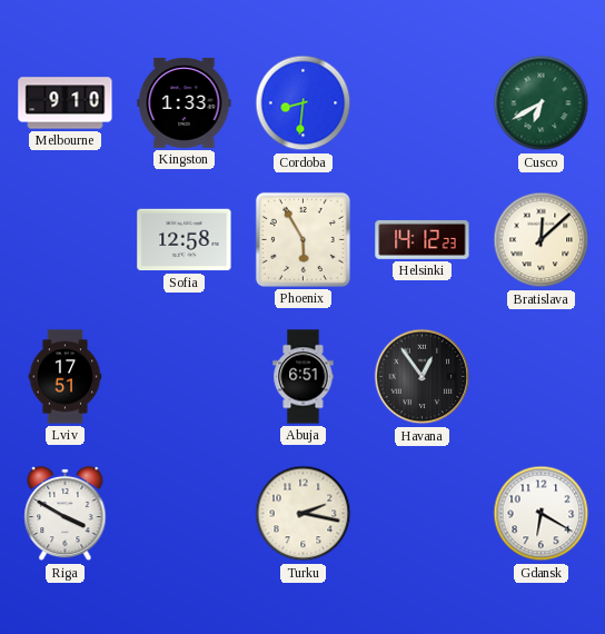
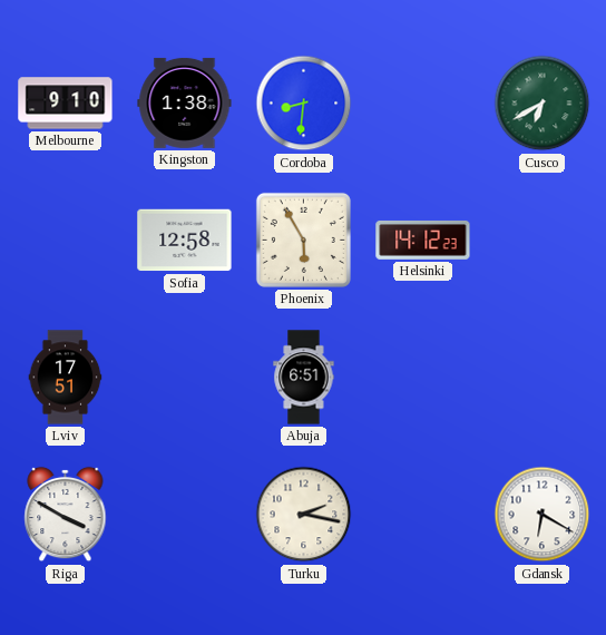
Kingston: 1:33 -> 1:38
Bratislava: 12:08 -> none
Havana: 12:54 -> none
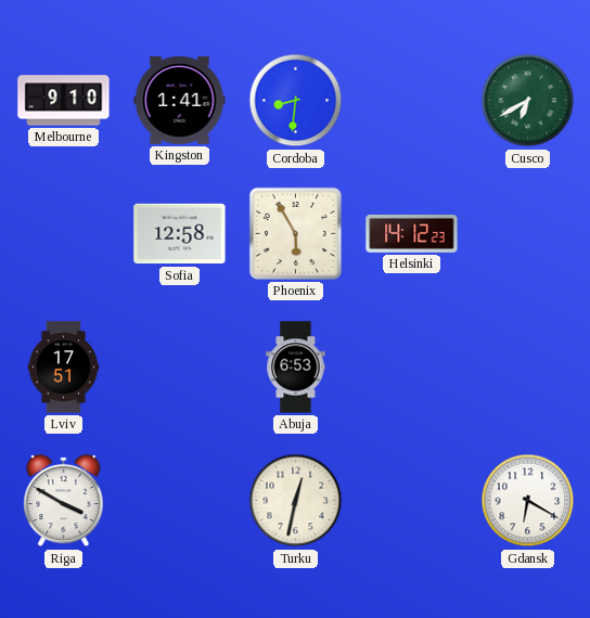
Kingston: 1:38 -> 1:41
Abuja: 6:51 -> 6:53
Turku: 2:17 -> 12:32
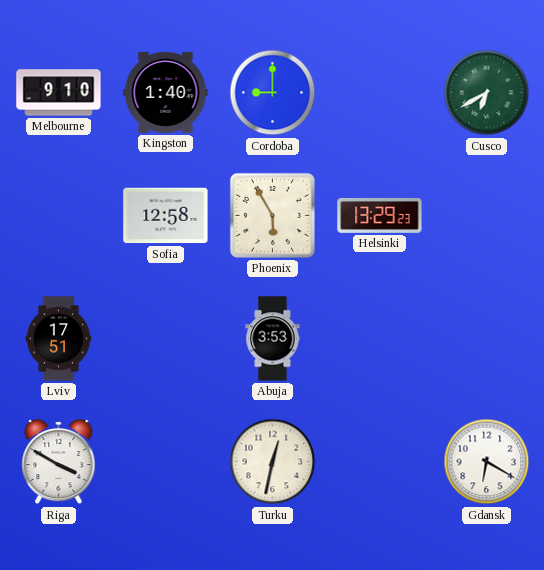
Kingston: 1:41 -> 1:40
Cordoba: 8:31 -> 9:00
Helsinki: 14:12 -> 13:29
Abuja: 6:53 -> 3:53
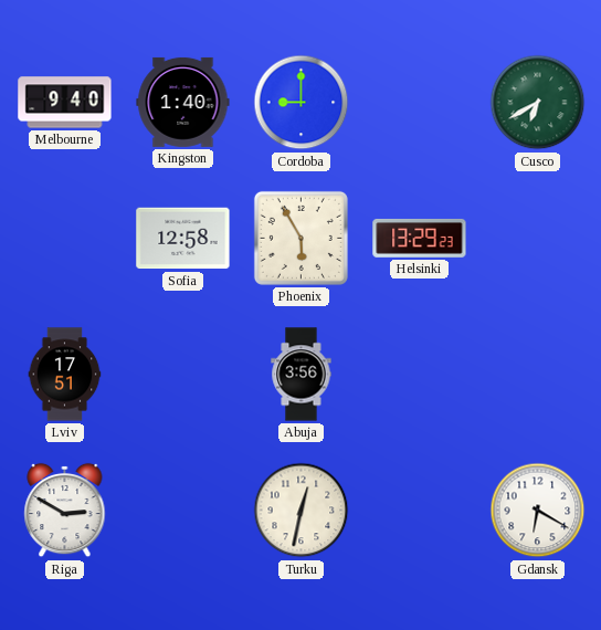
Melbourne: 9:10 -> 9:40
Abuja: 3:53 -> 3:56
Riga: 3:50 -> 2:50
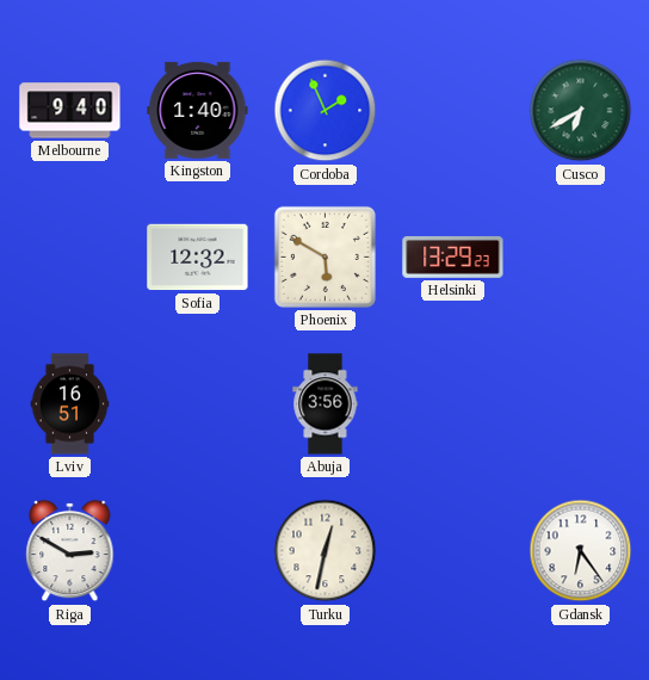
Cordoba: 9:00 -> 1:56
Sofia: 12:58 -> 12:32
Phoenix: 5:55 -> 5:50
Lviv: 17:51 -> 16:51
Gdansk: 6:20 -> 6:24
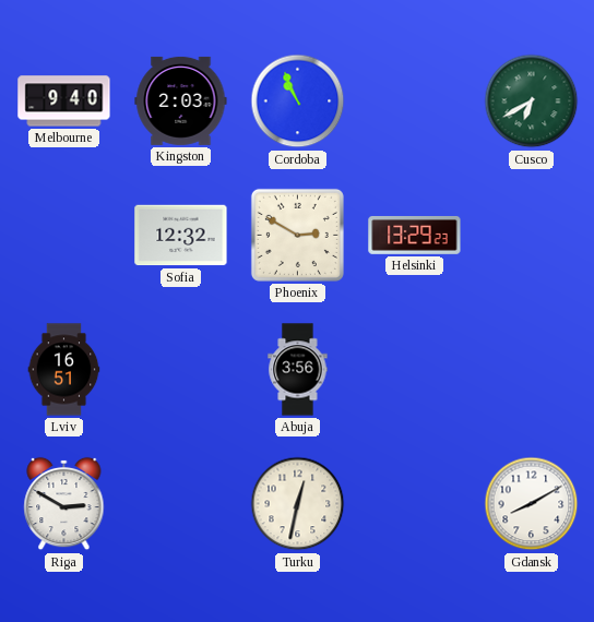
Kingston: 1:40 -> 2:03
Cordoba: 1:56 -> 10:56
Phoenix: 5:50 -> 2:50
Gdansk: 6:24 -> 8:10
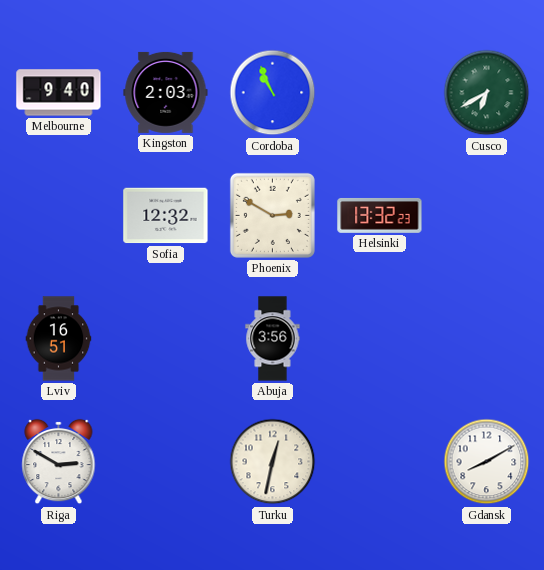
Helsinki: 13:29 -> 13:32
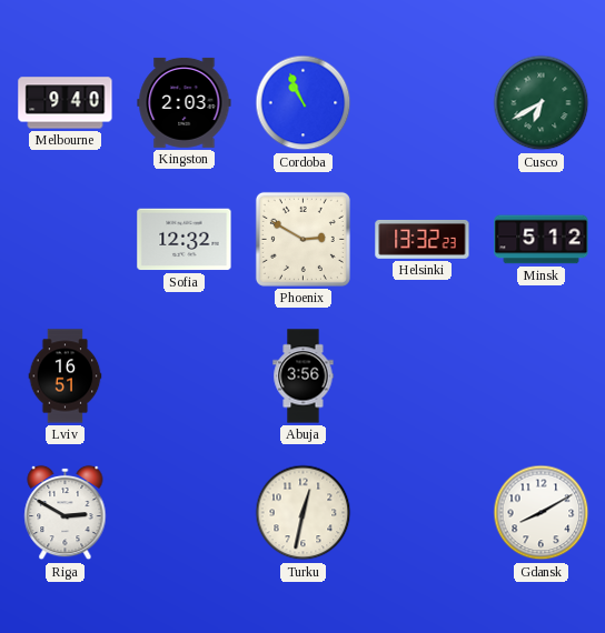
Minsk: none -> 5:12
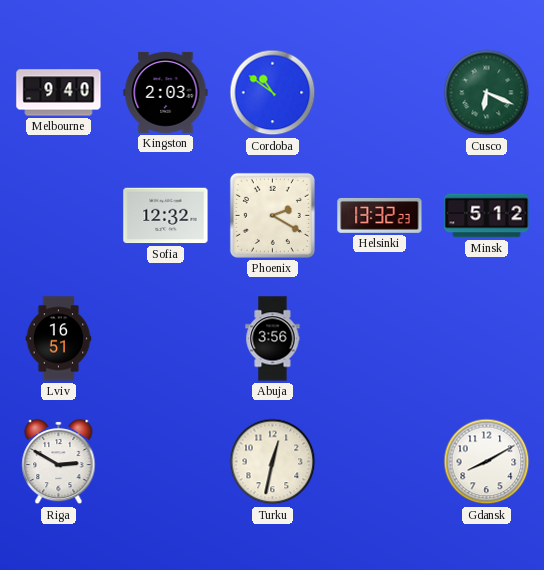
Cordoba: 10:56 -> 10:51
Cusco: 6:40 -> 6:19
Phoenix: 2:50 -> 2:20
